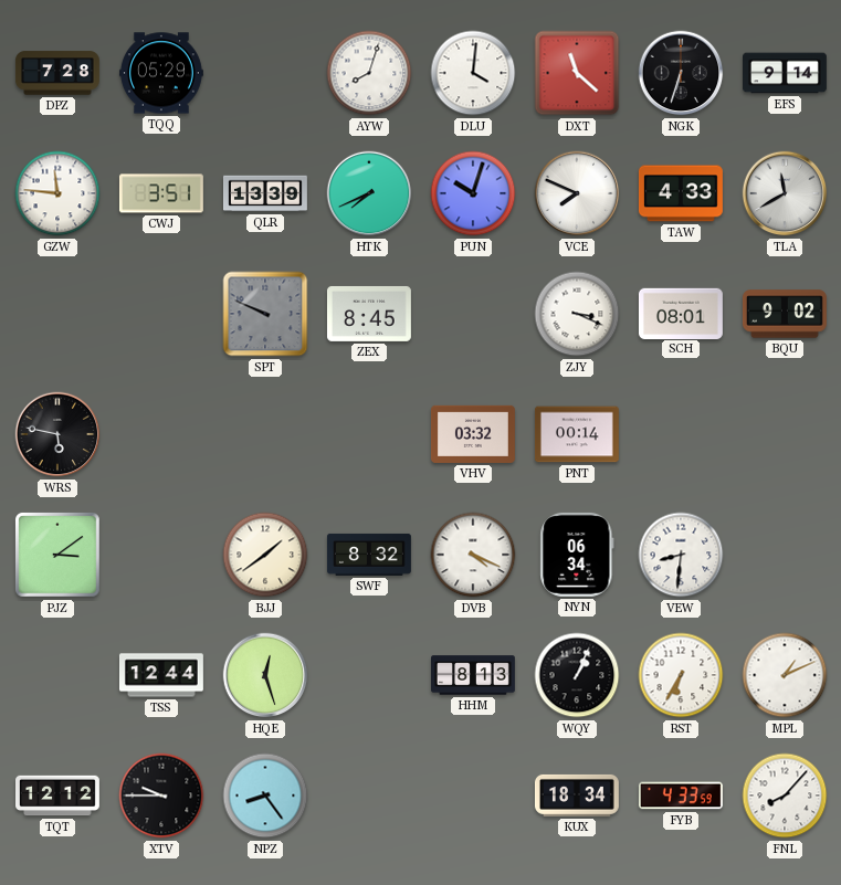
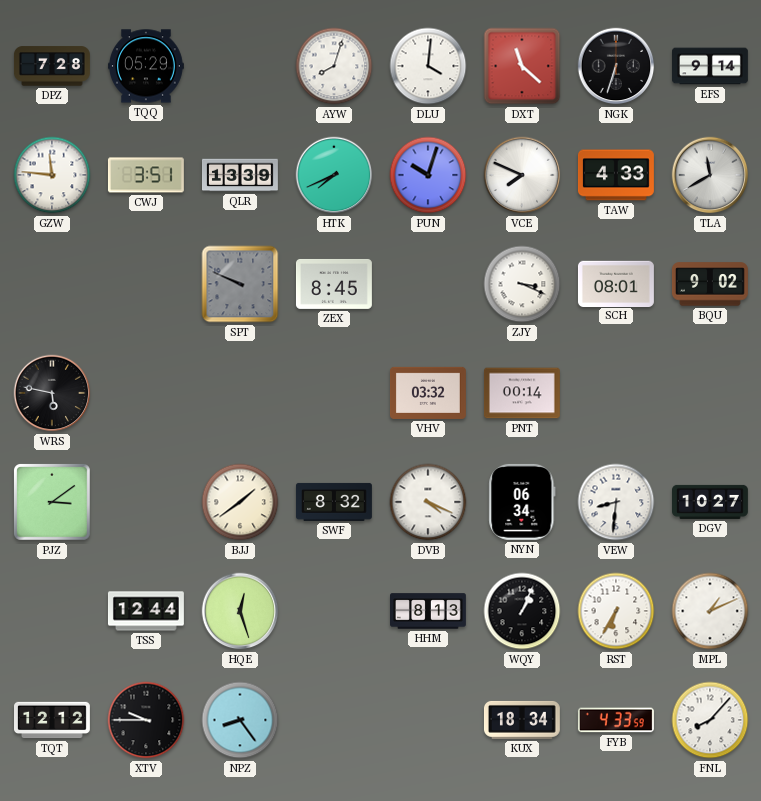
DGV: none -> 10:27
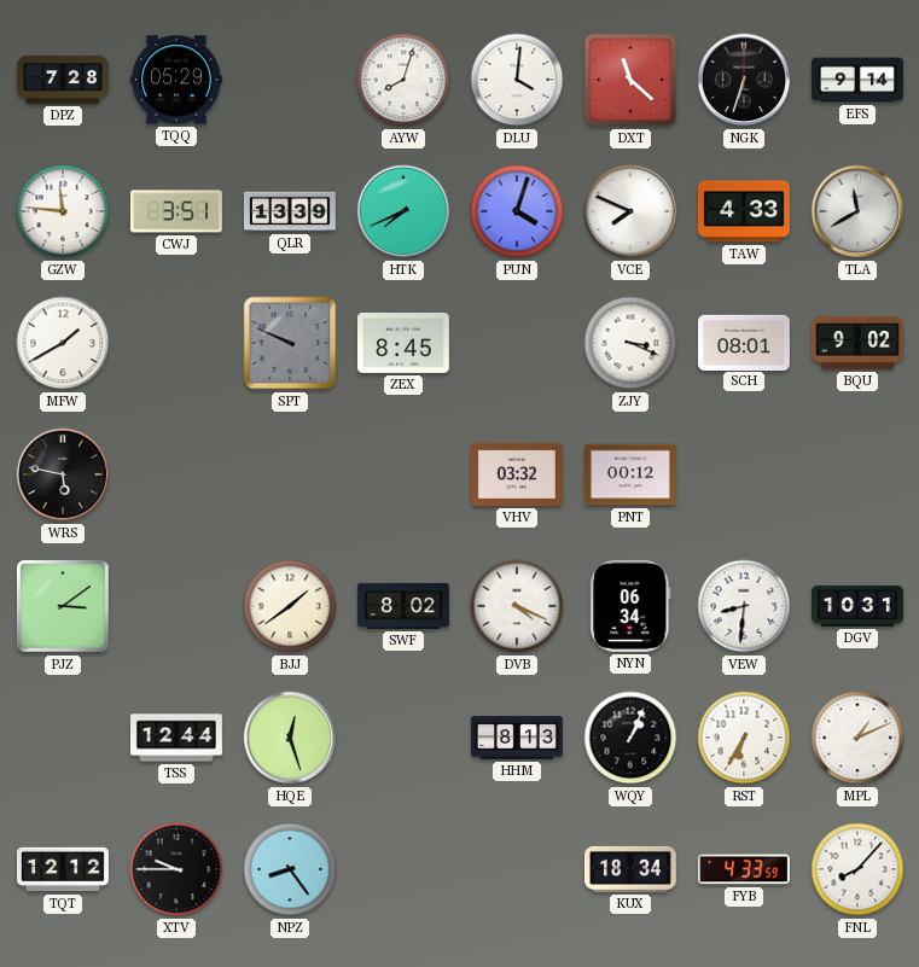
PUN: 10:03 -> 4:03
MFW: none -> 1:40
PNT: 00:14 -> 00:12
SWF: 8:32 -> 8:02
DGV: 10:27 -> 10:31
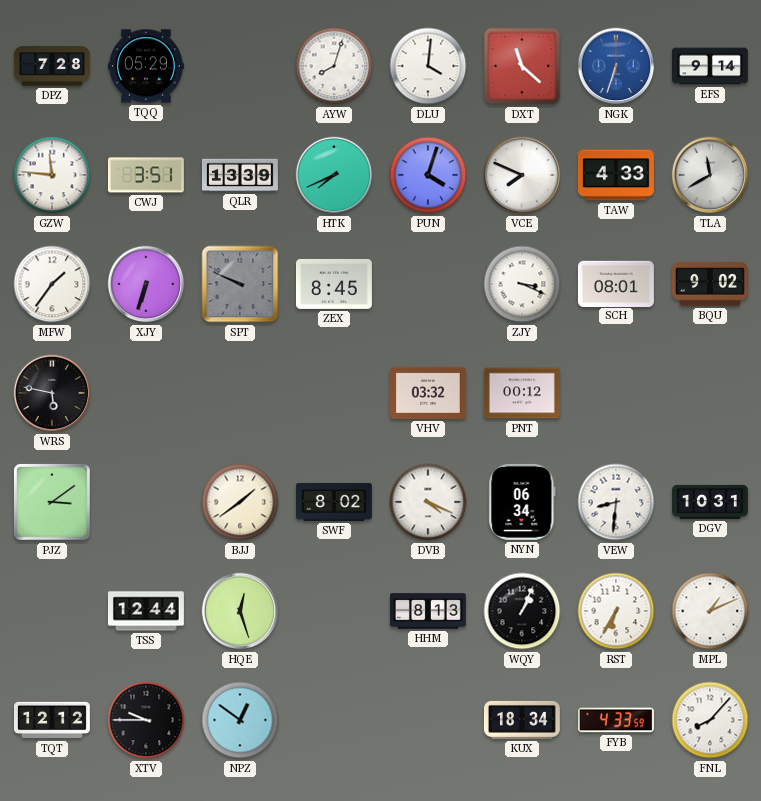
NGK dial: black -> blue
MFW: 1:40 -> 1:36
XJY: none -> 6:33
NPZ: 8:24 -> 12:51
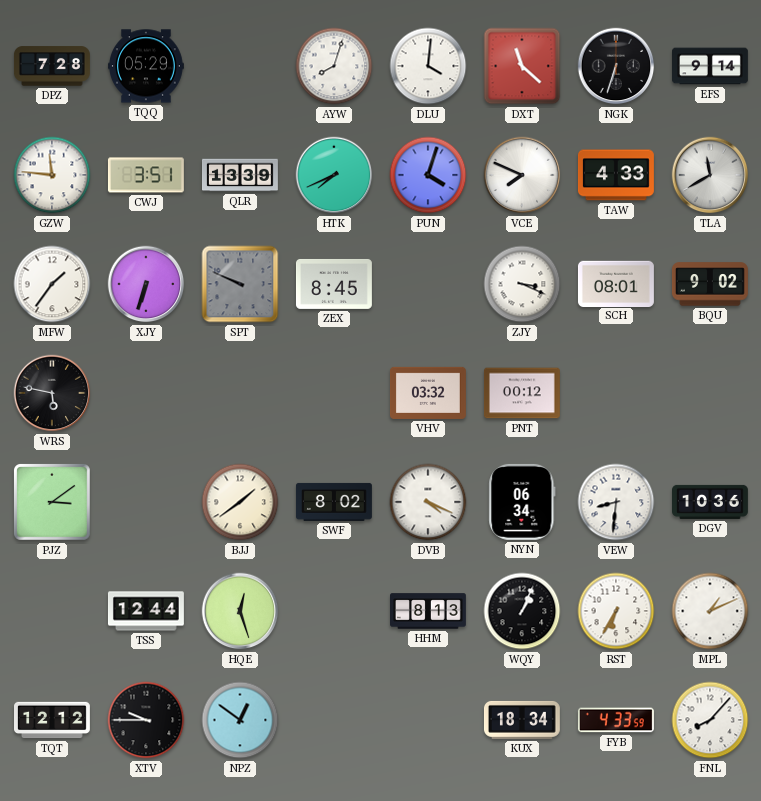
NGK dial: blue -> black
DGV: 10:31 -> 10:36
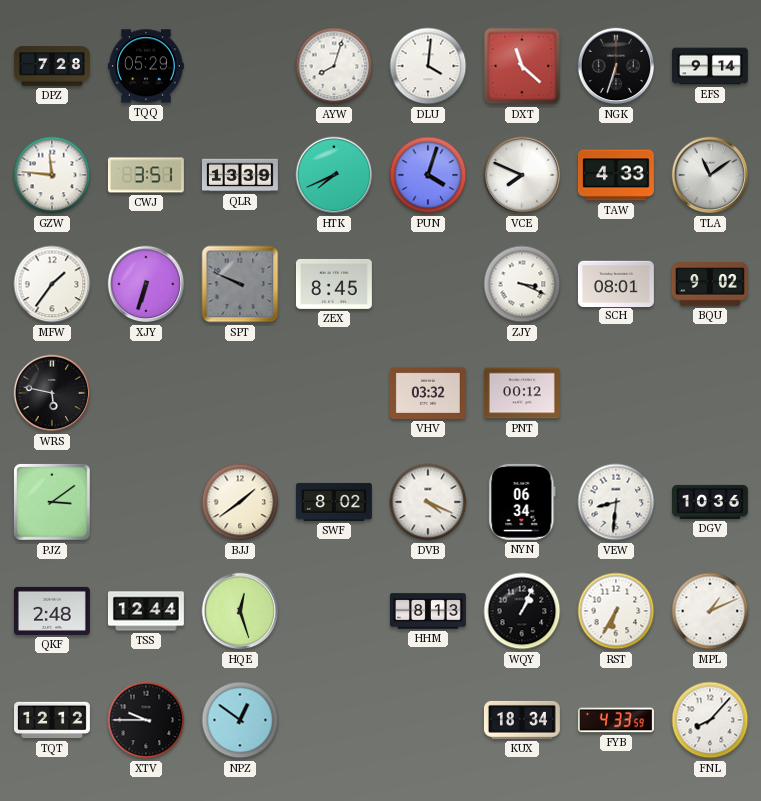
TLA: 11:40 -> 11:09
QKF: none -> 2:48
